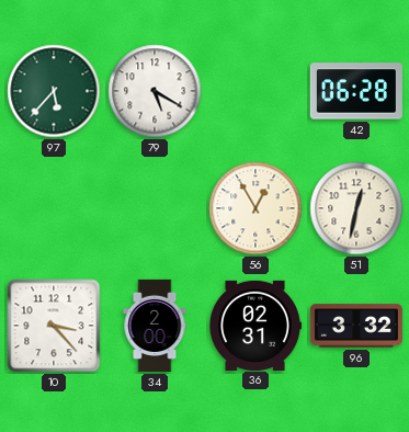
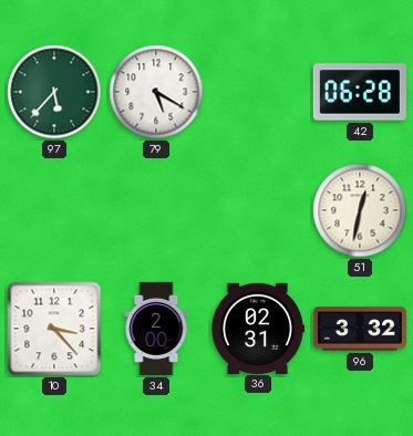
56: 12:55 -> none
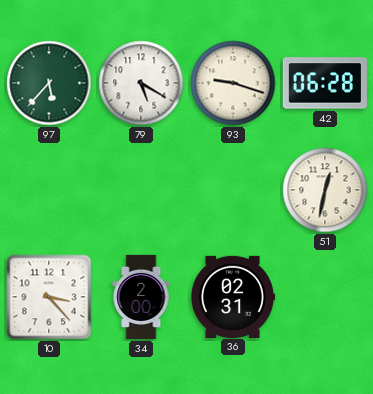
93: none -> 9:18
96: 3:32 -> none
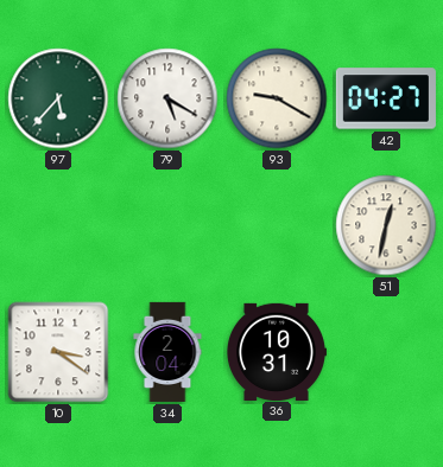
93: 9:18 -> 9:20
42: 06:28 -> 04:27
10: 3:23 -> 3:21
34: 2:00 -> 2:04
36: 02:31 -> 10:31
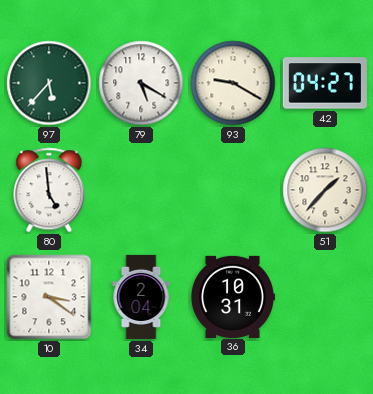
80: none -> 4:59
51: 12:32 -> 1:37
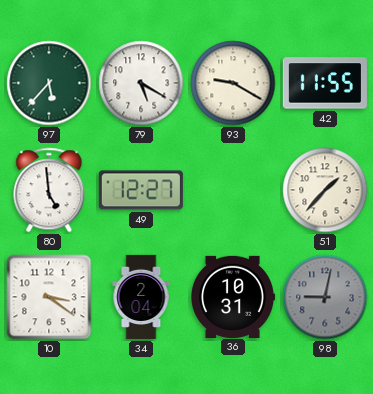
42: 04:27 -> 11:55
49: none -> 12:27
98: none -> 9:02
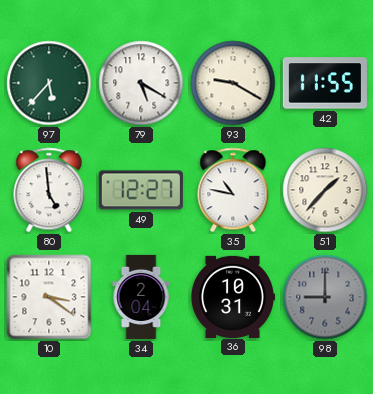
35: none -> 10:47
98: 9:02 -> 9:00
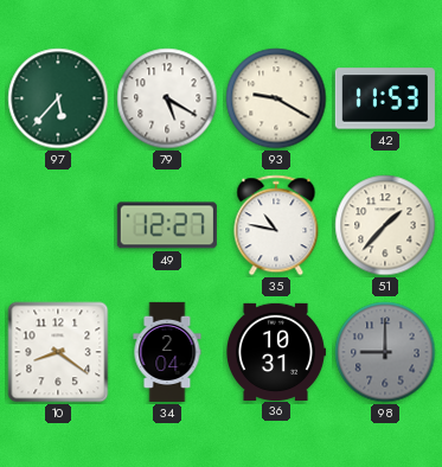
42: 11:55 -> 11:53
80: 4:59 -> none
10: 3:21 -> 8:21
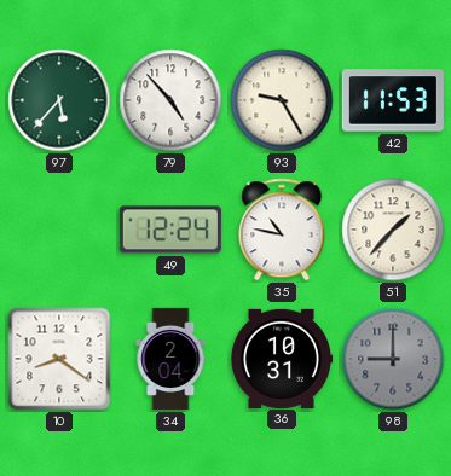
79: 5:20 -> 4:53
93: 9:20 -> 9:25
49: 12:27 -> 12:24
